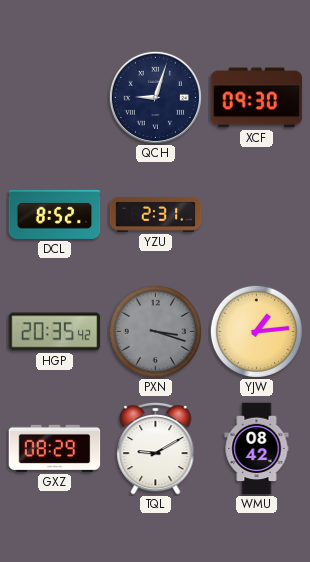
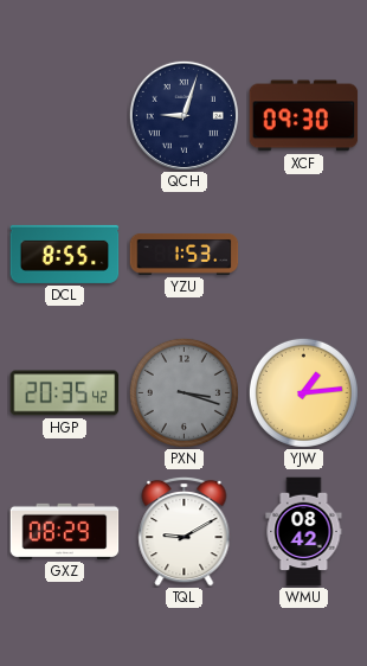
DCL: 8:52 -> 8:55
YZU: 2:31 -> 1:53
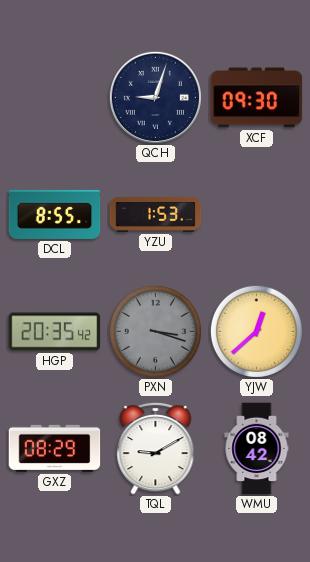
YJW: 1:14 -> 12:38
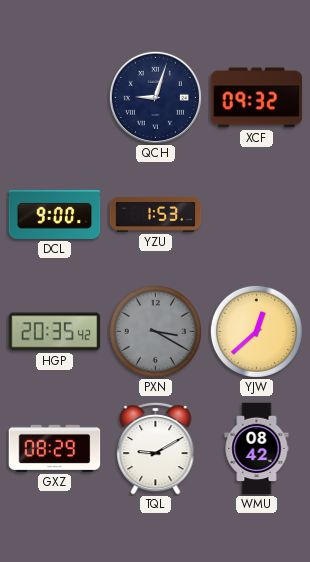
XCF: 09:30 -> 09:32
DCL: 8:55 -> 9:00
PXN: 3:18 -> 3:20
